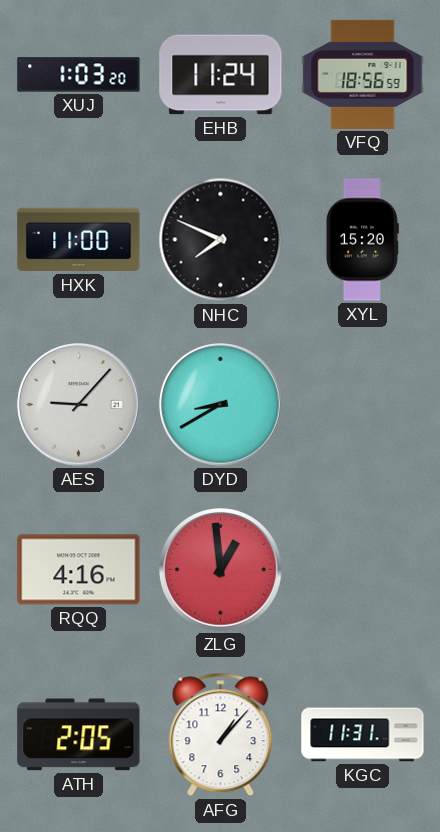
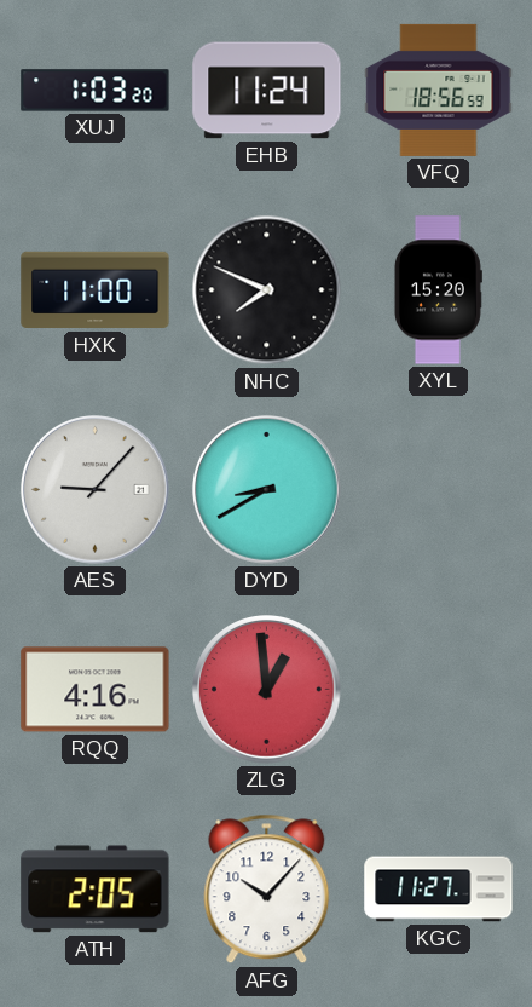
AFG: 1:07 -> 10:07
KGC: 11:31 -> 11:27
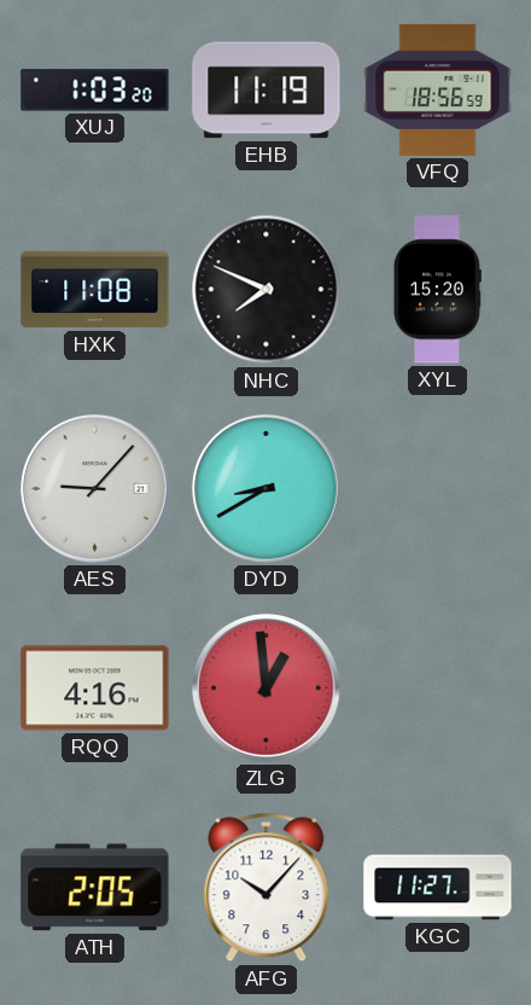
EHB: 11:24 -> 11:19
HXK: 11:00 -> 11:08
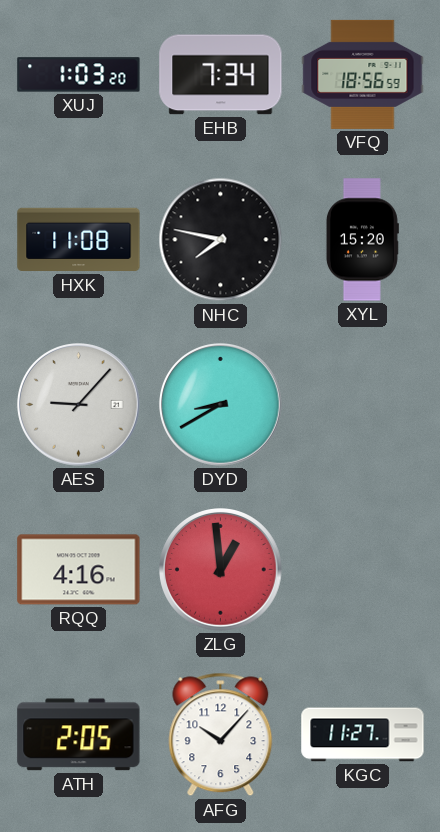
EHB: 11:19 -> 7:34
NHC: 7:49 -> 7:47
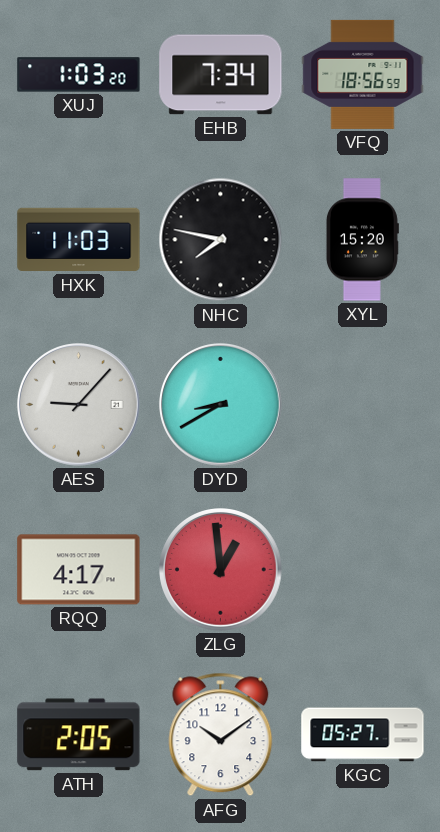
HXK: 11:08 -> 11:03
RQQ: 4:16 -> 4:17
AFG: 10:07 -> 10:09
KGC: 11:27 -> 05:27
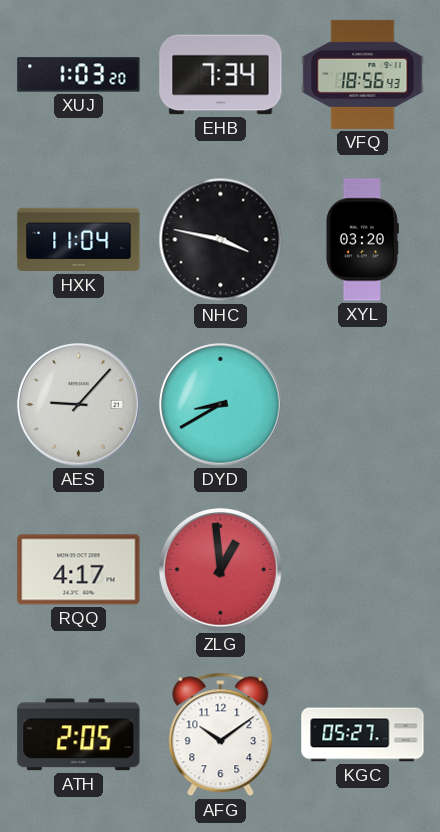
VFQ: 18:56:59 -> 18:56:43
HXK: 11:03 -> 11:04
NHC: 7:47 -> 3:47
XYL: 15:20 -> 03:20
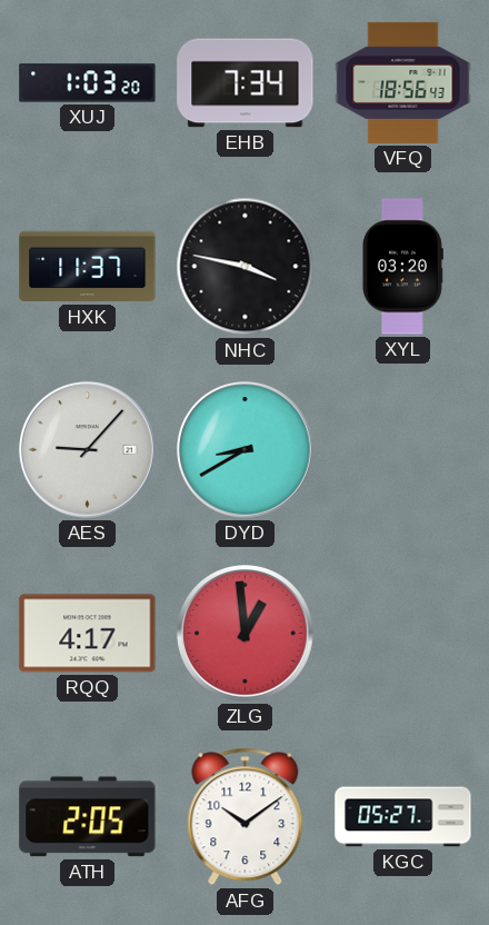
HXK: 11:04 -> 11:37
